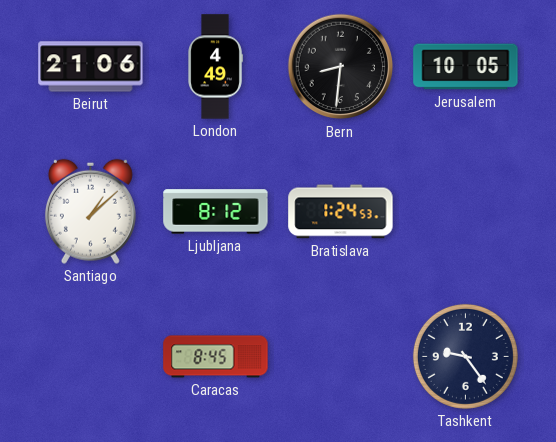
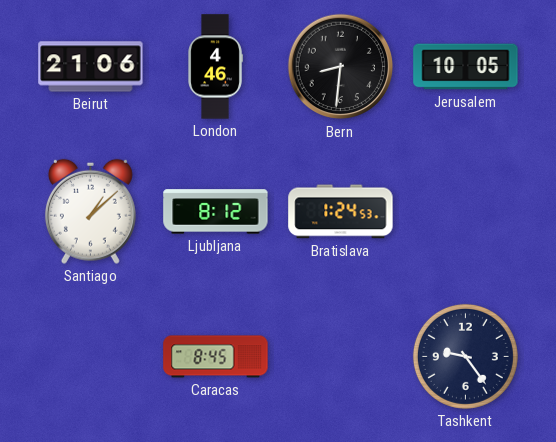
London: 4:49 -> 4:46
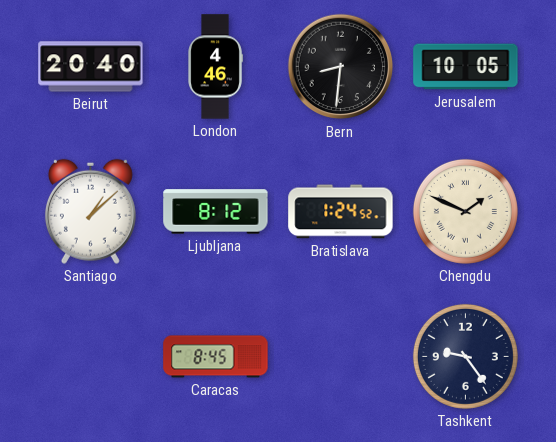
Beirut: 21:06 -> 20:40
Bratislava: 1:24:53 -> 1:24:52
Chengdu: none -> 1:49
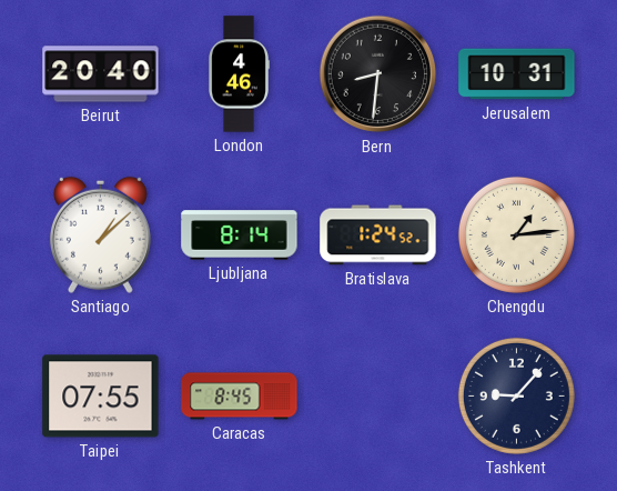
Jerusalem: 10:05 -> 10:31
Ljubljana: 8:12 -> 8:14
Chengdu: 1:49 -> 1:14
Taipei: none -> 07:55
Tashkent: 9:24 -> 9:07
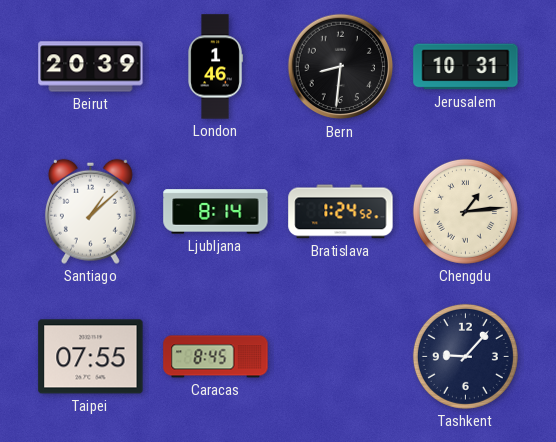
Beirut: 20:40 -> 20:39
London: 4:46 -> 1:46
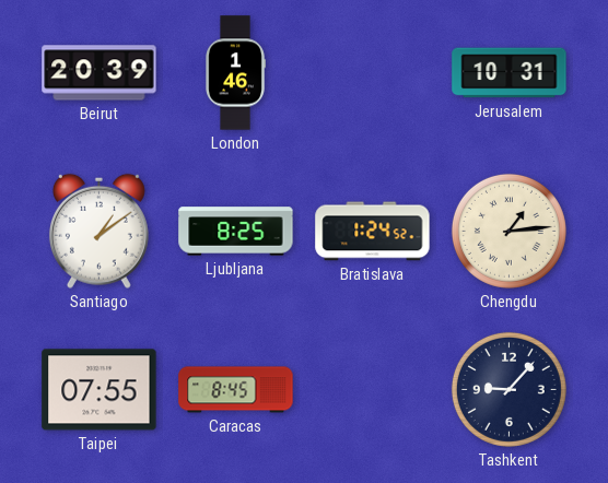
Bern: 8:31 -> none
Santiago: 1:08 -> 1:09
Ljubljana: 8:14 -> 8:25
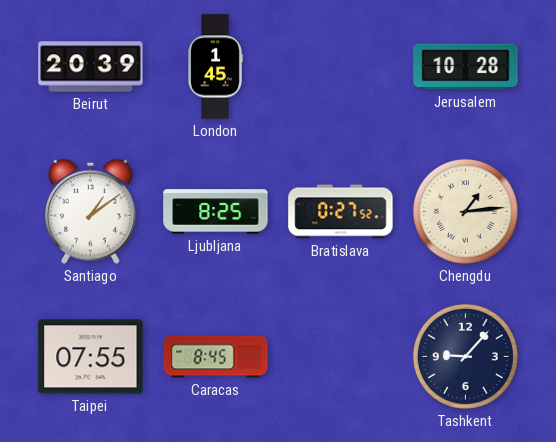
London: 1:46 -> 1:45
Jerusalem: 10:31 -> 10:28
Bratislava: 1:24 -> 0:27
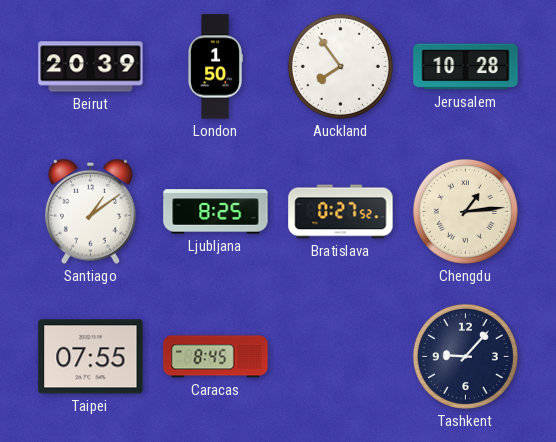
London: 1:45 -> 1:50
Auckland: none -> 7:54
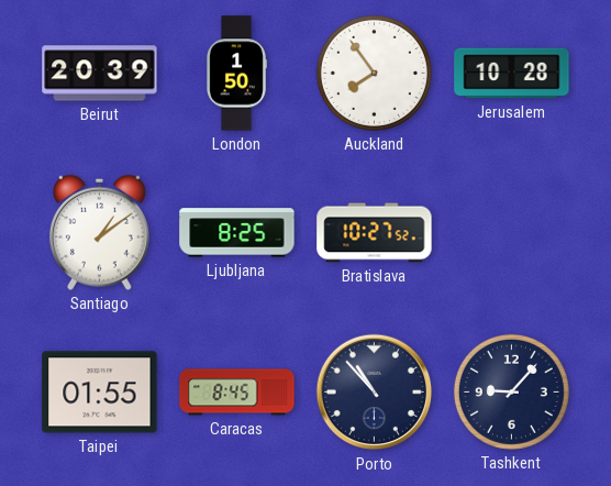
Bratislava: 0:27 -> 10:27
Chengdu: 1:14 -> none
Taipei: 07:55 -> 01:55
Porto: none -> 10:53
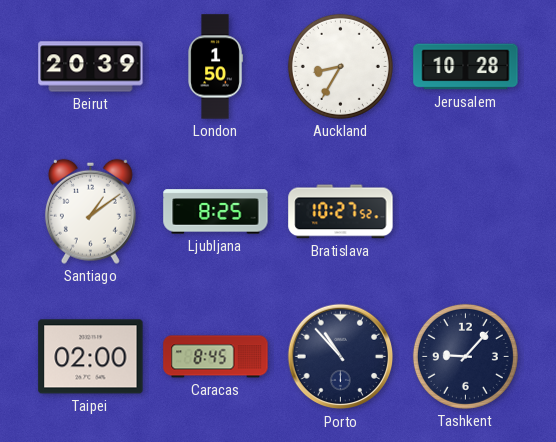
Auckland: 7:54 -> 8:35
Taipei: 01:55 -> 02:00
